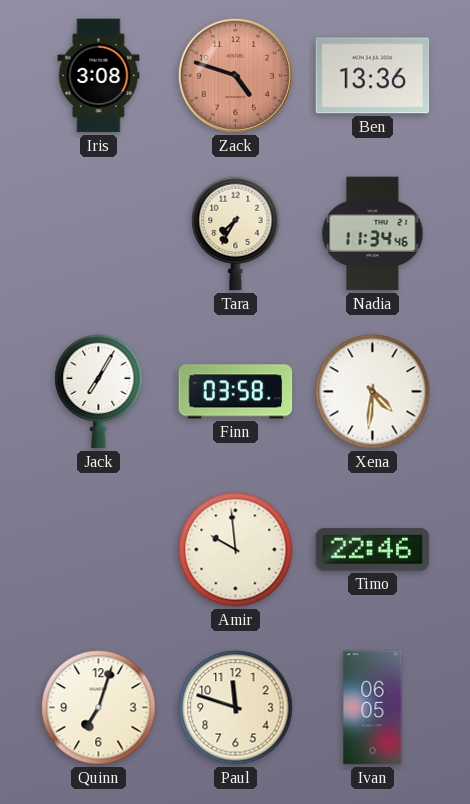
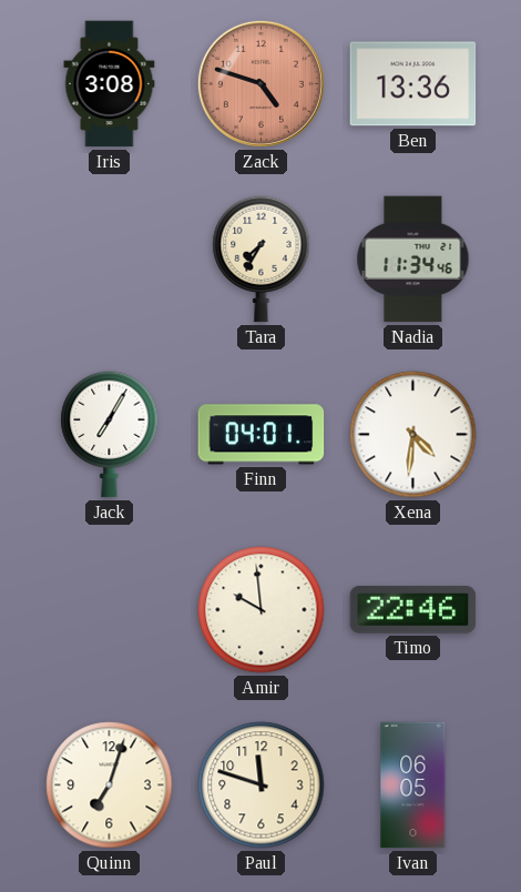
Finn: 03:58 -> 04:01
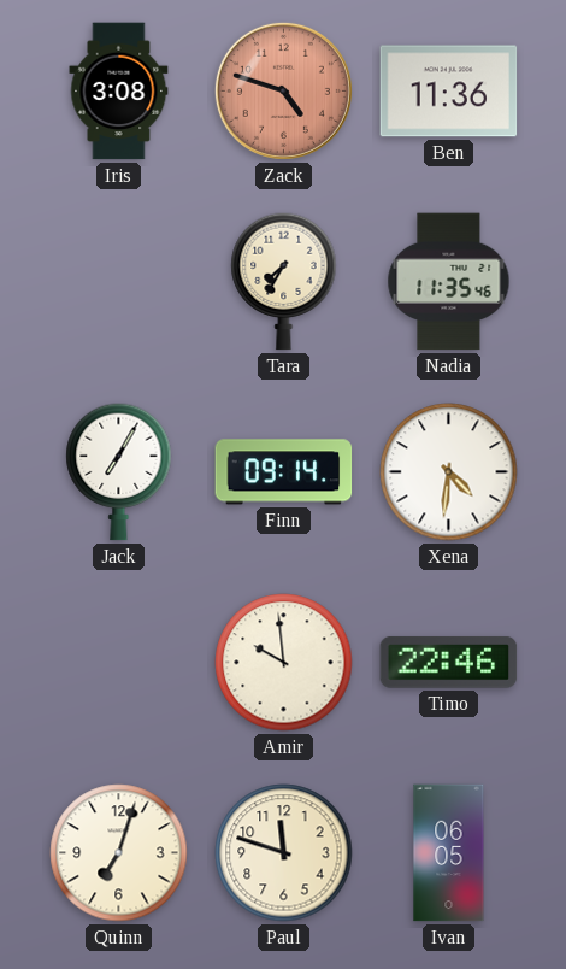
Ben: 13:36 -> 11:36
Nadia: 11:34 -> 11:35
Finn: 04:01 -> 09:14
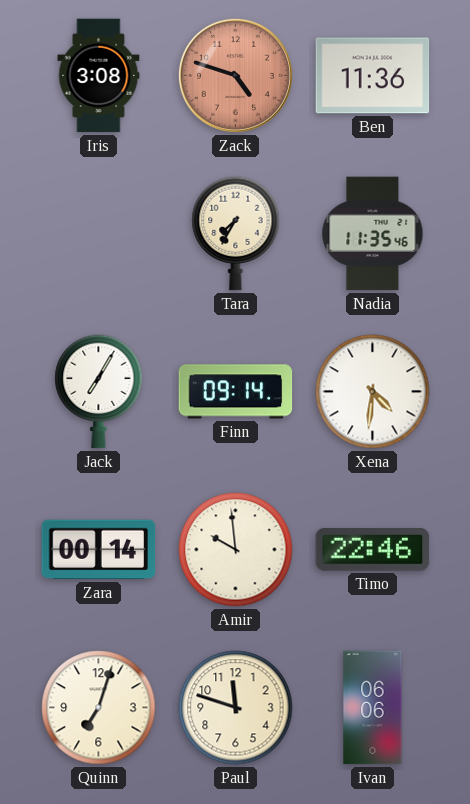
Zara: none -> 00:14
Ivan: 06:05 -> 06:06
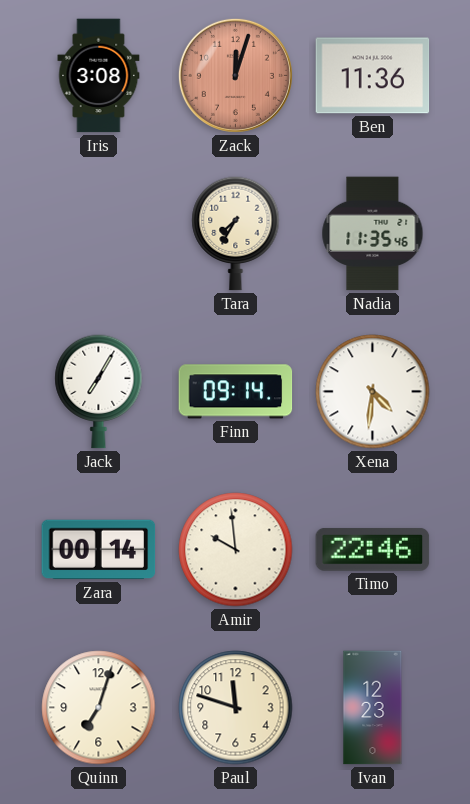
Zack: 4:48 -> 12:03
Ivan: 06:06 -> 12:23
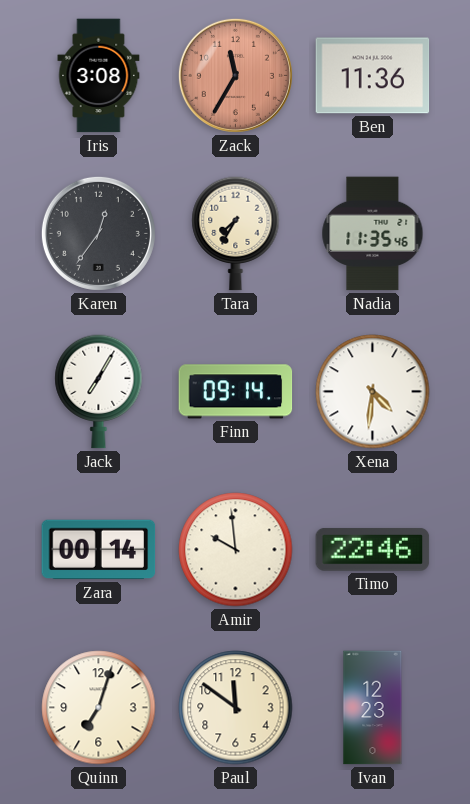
Zack: 12:03 -> 11:35
Karen: none -> 12:36
Paul: 11:48 -> 11:51
